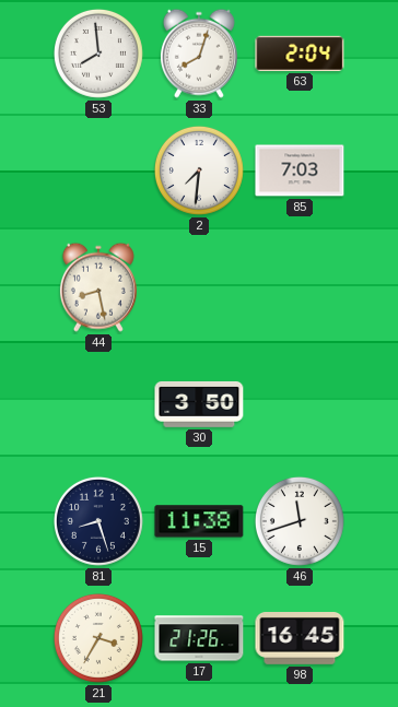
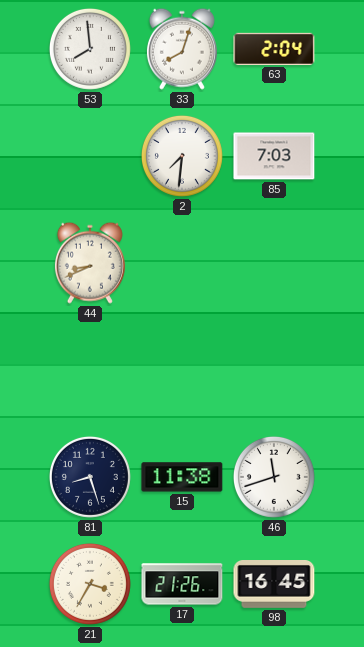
44: 8:28 -> 8:41
30: 3:50 -> none
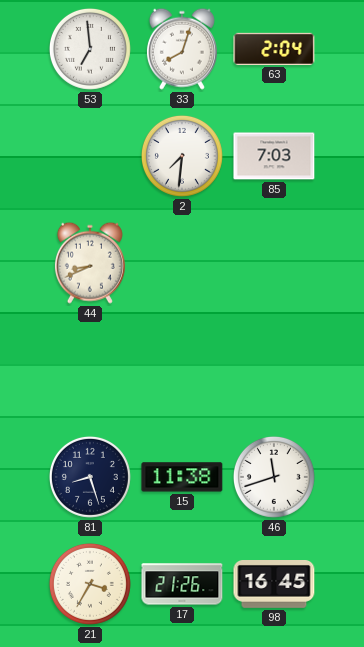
53: 7:59 -> 6:59
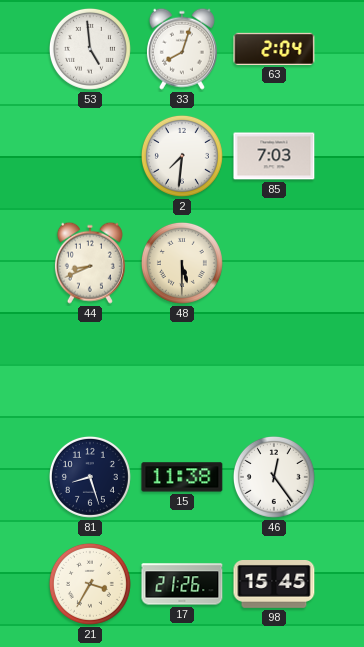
53: 6:59 -> 4:59
48: none -> 5:30
46: 11:42 -> 12:24
98: 16:45 -> 15:45
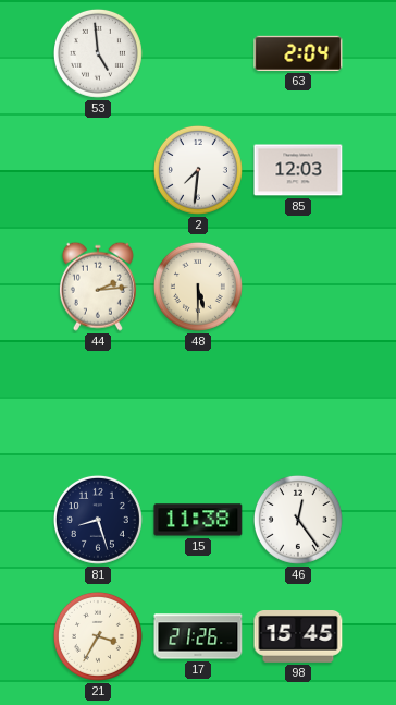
33: 8:03 -> none
85: 7:03 -> 12:03
44: 8:41 -> 2:14
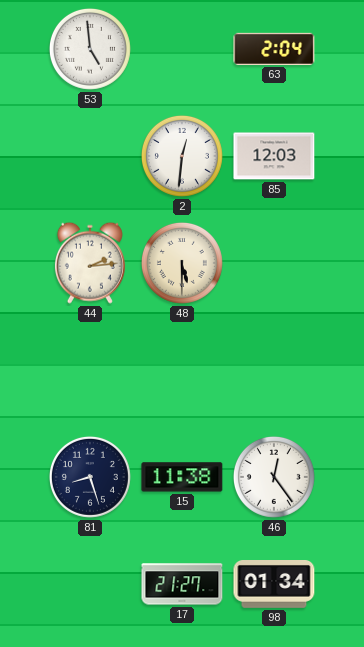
2: 7:31 -> 12:31
21: 3:35 -> none
17: 21:26 -> 21:27
98: 15:45 -> 01:34
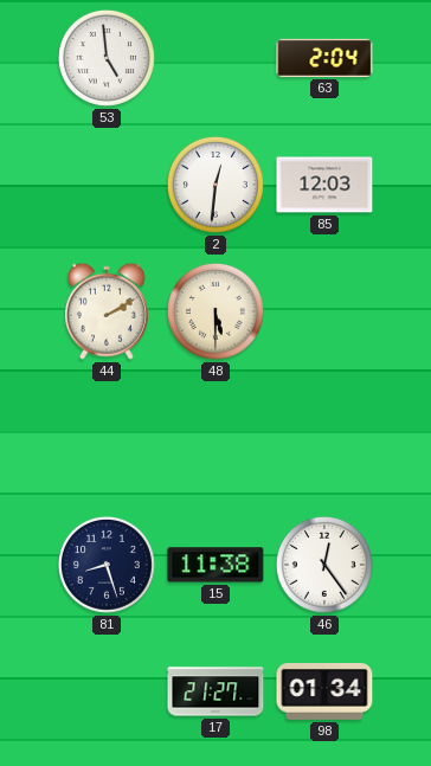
44: 2:14 -> 2:10
